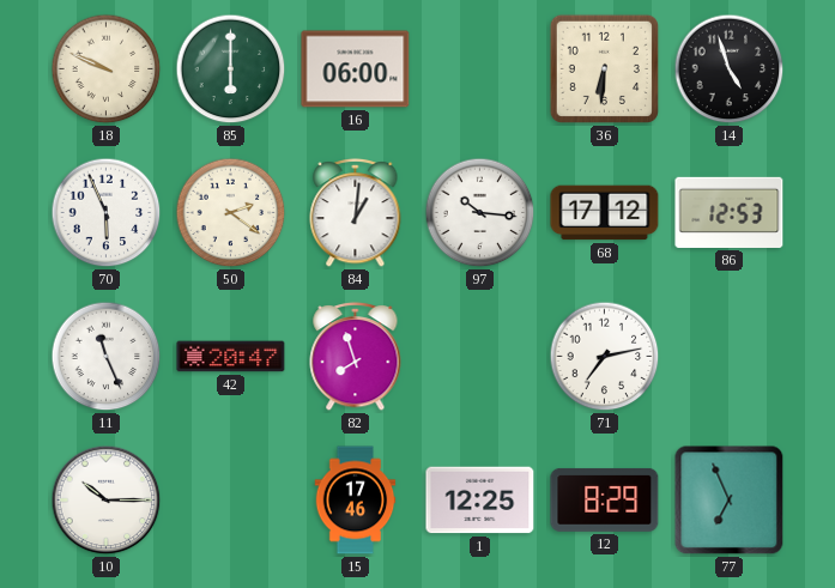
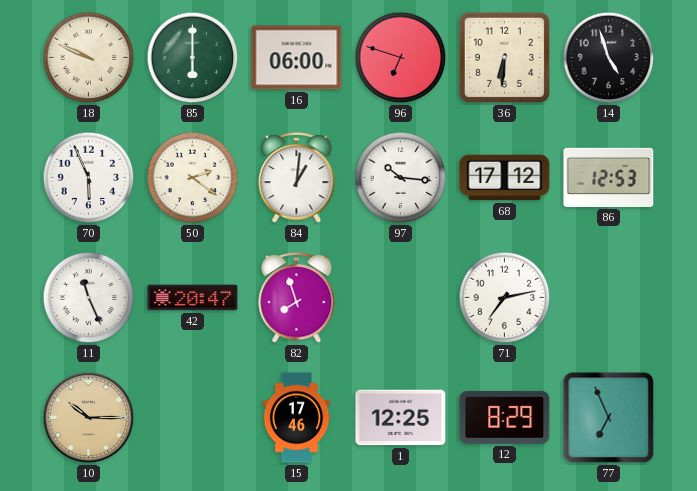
96: none -> 6:48
10 dial: white -> champagne
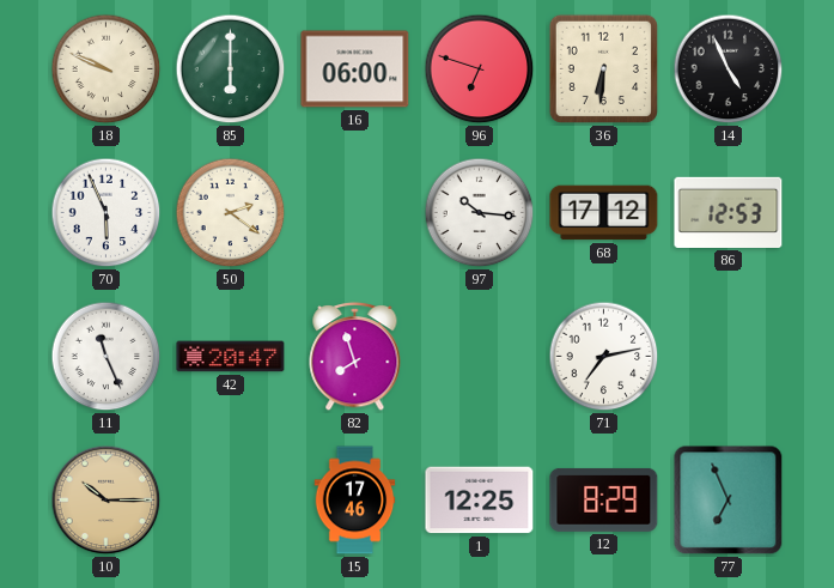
14: 4:57 -> 4:56
84: 1:01 -> none
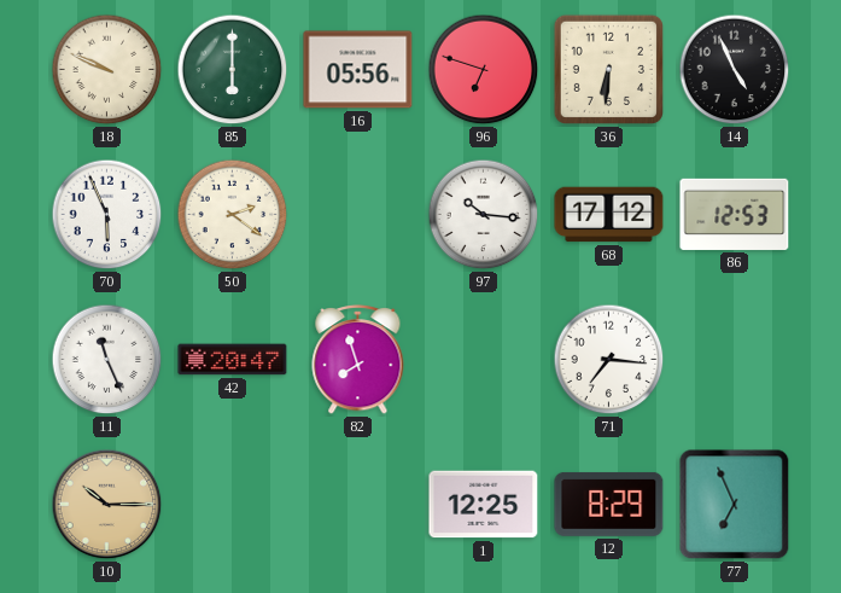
16: 06:00 -> 05:56
71: 7:13 -> 7:16
15: 17:46 -> none
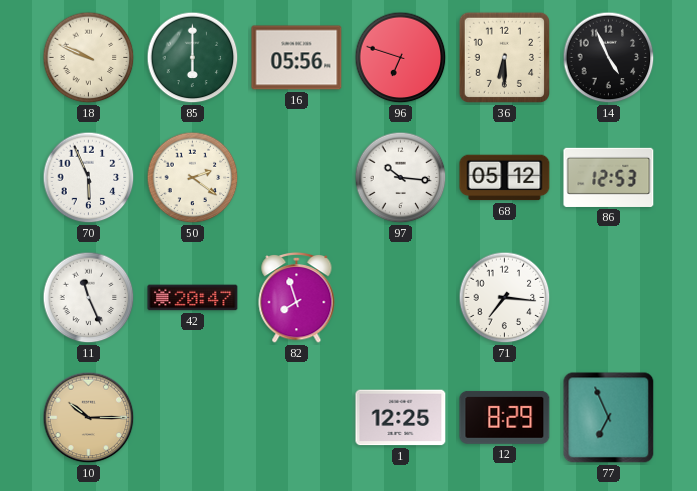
36: 6:31 -> 6:30
68: 17:12 -> 05:12
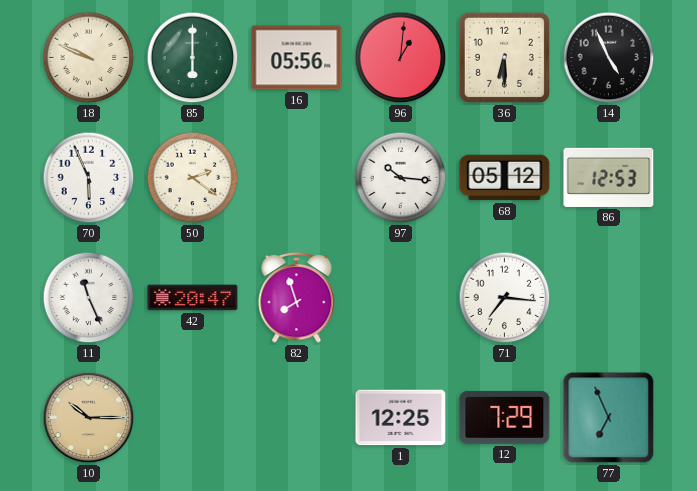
96: 6:48 -> 1:01
12: 8:29 -> 7:29
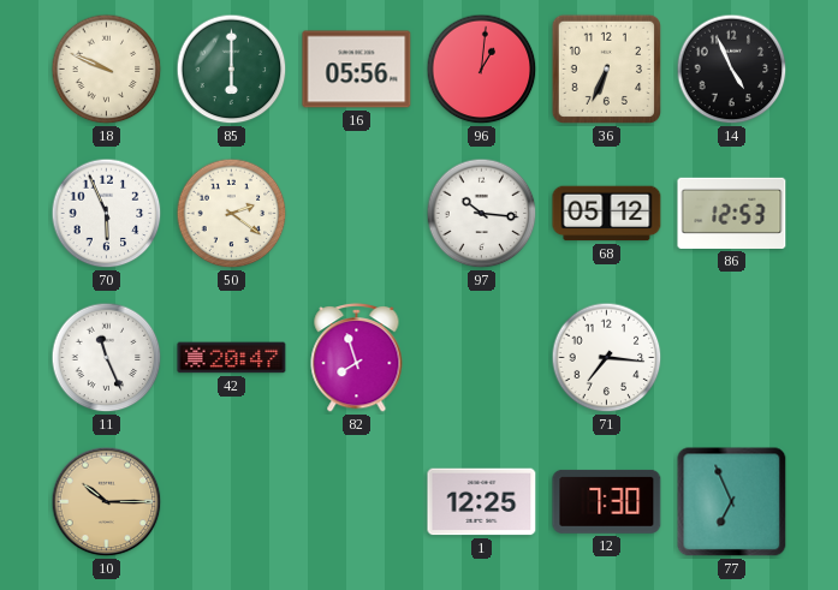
36: 6:30 -> 6:34
12: 7:29 -> 7:30
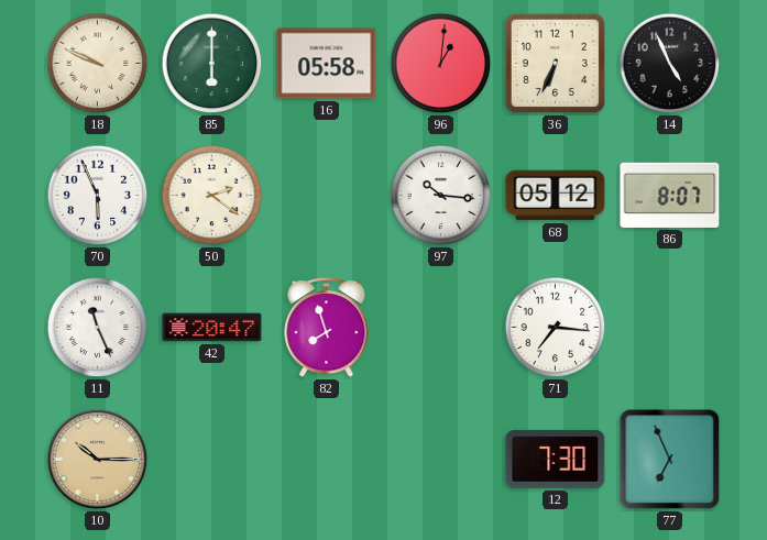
16: 05:56 -> 05:58
86: 12:53 -> 8:07
1: 12:25 -> none
